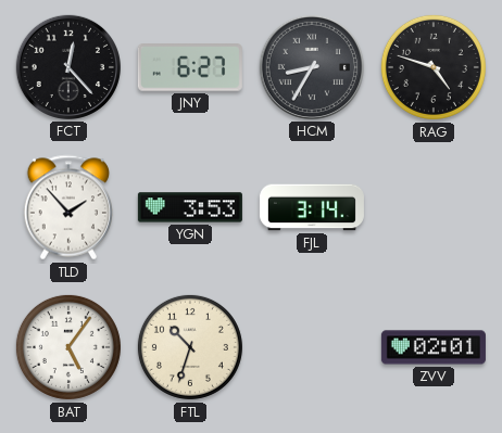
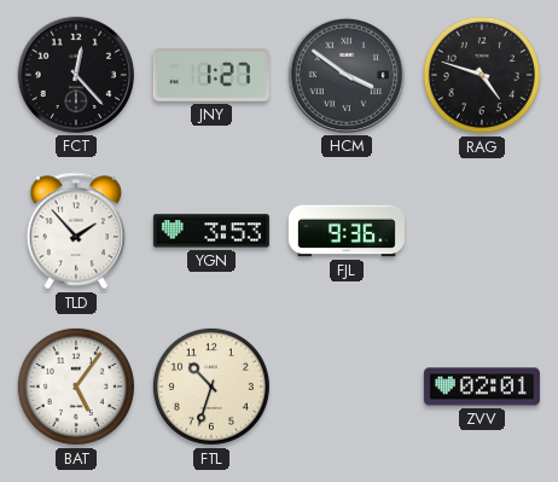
JNY: 6:27 -> 1:27
HCM: 8:35 -> 3:51
FJL: 3:14 -> 9:36
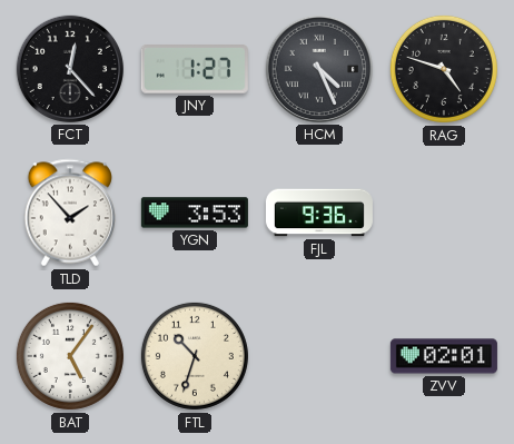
HCM: 3:51 -> 4:26
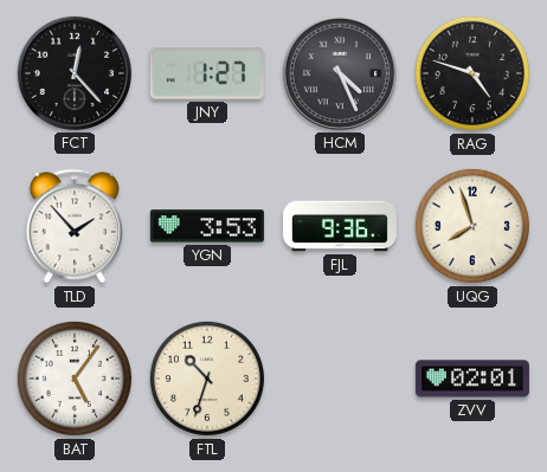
UQG: none -> 7:57
